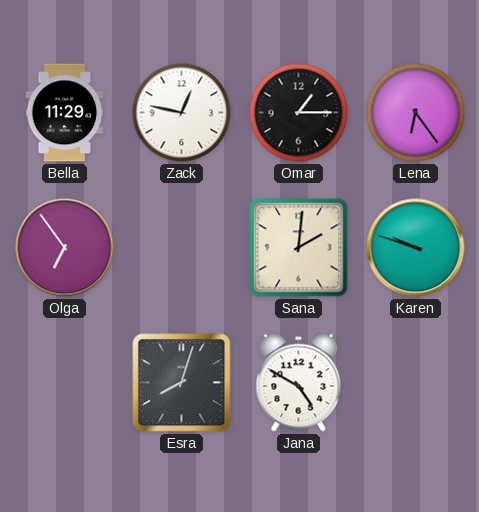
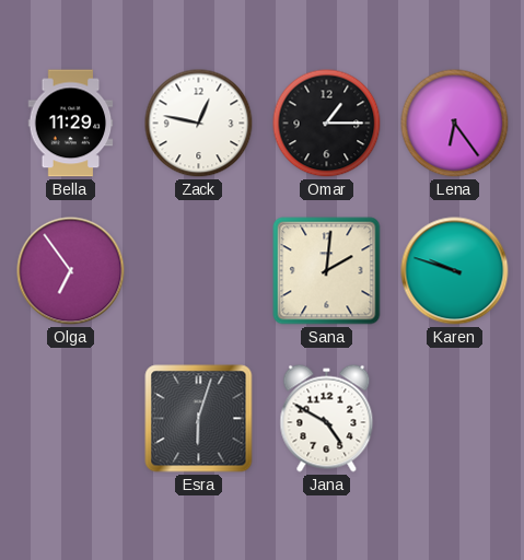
Esra: 8:03 -> 6:03
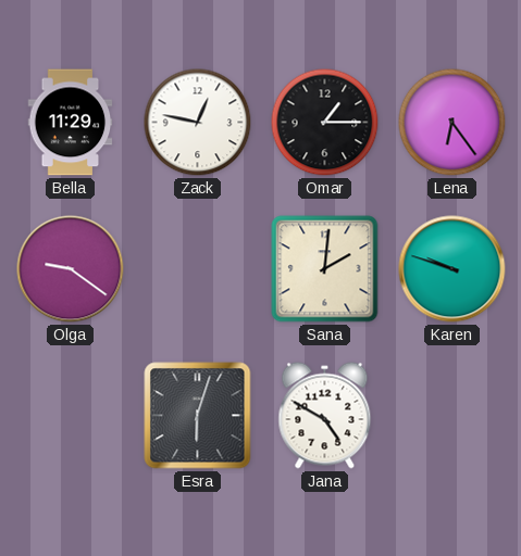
Olga: 6:54 -> 9:21
